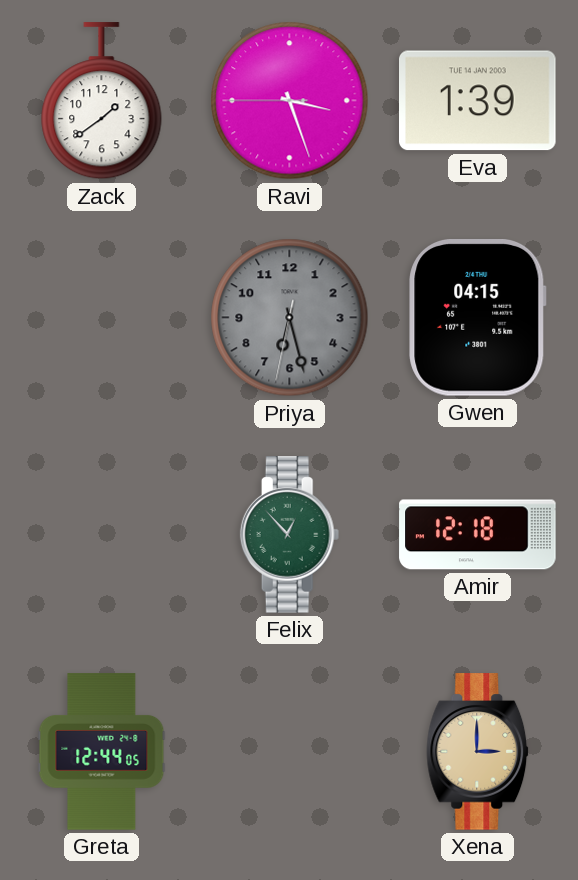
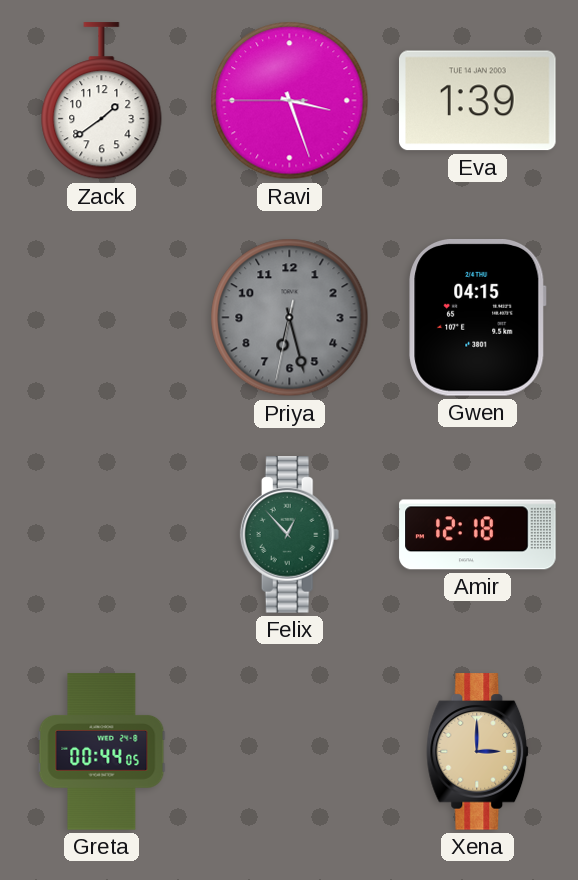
Greta: 12:44 -> 00:44
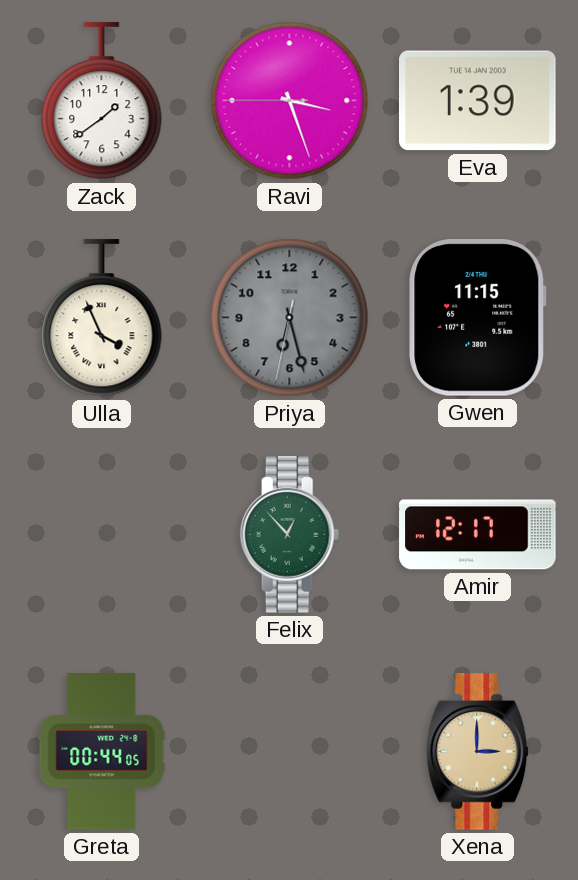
Ulla: none -> 3:56
Gwen: 04:15 -> 11:15
Amir: 12:18 -> 12:17
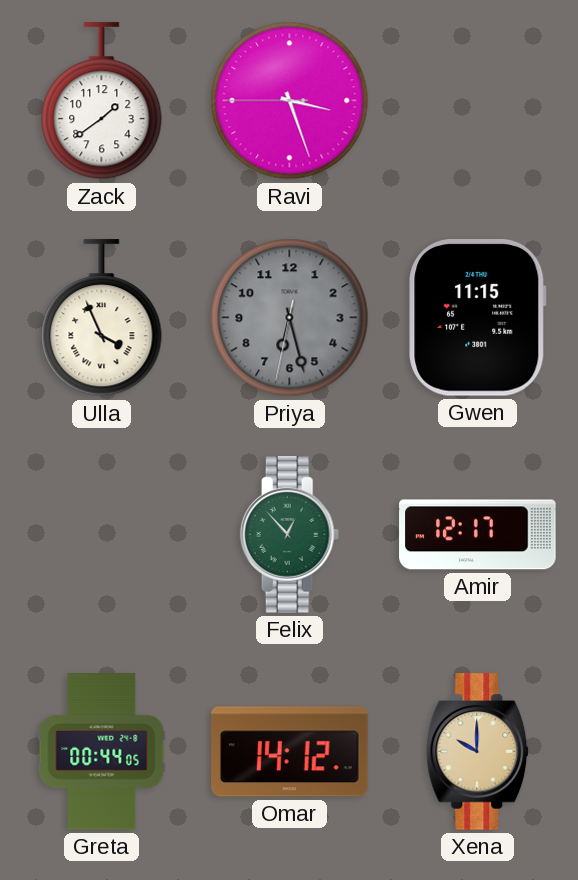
Eva: 1:39 -> none
Omar: none -> 14:12
Xena: 3:00 -> 10:00
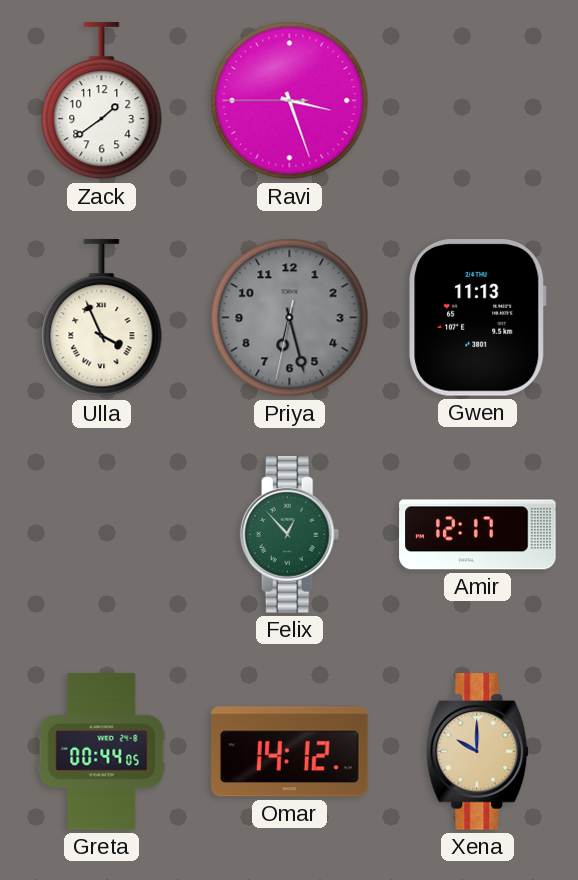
Gwen: 11:15 -> 11:13
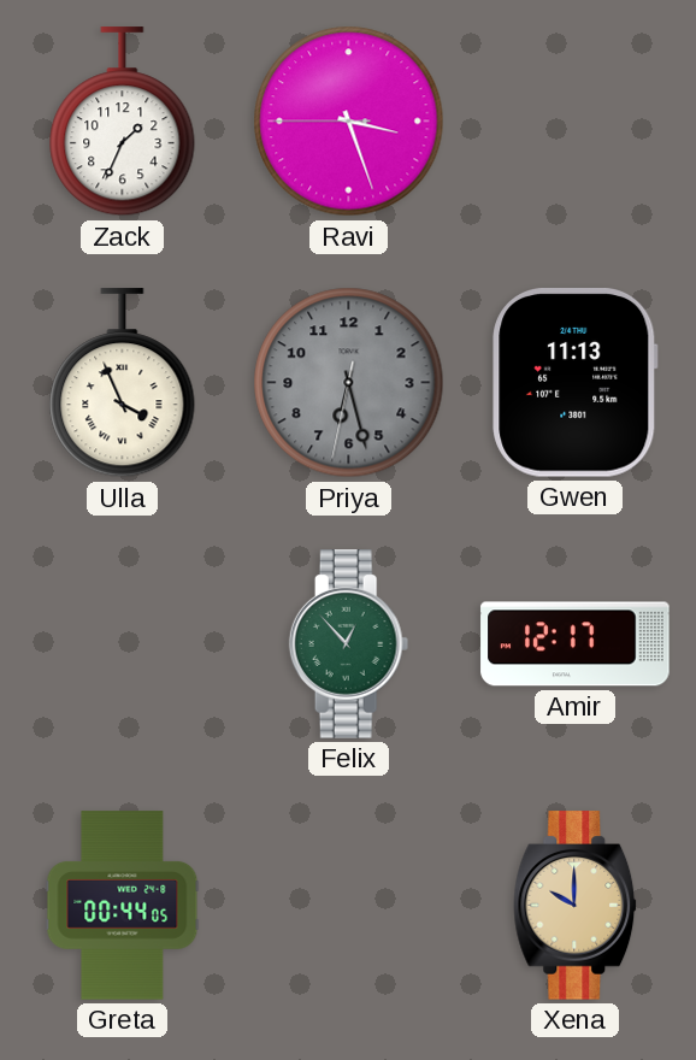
Zack: 1:39 -> 1:34
Omar: 14:12 -> none
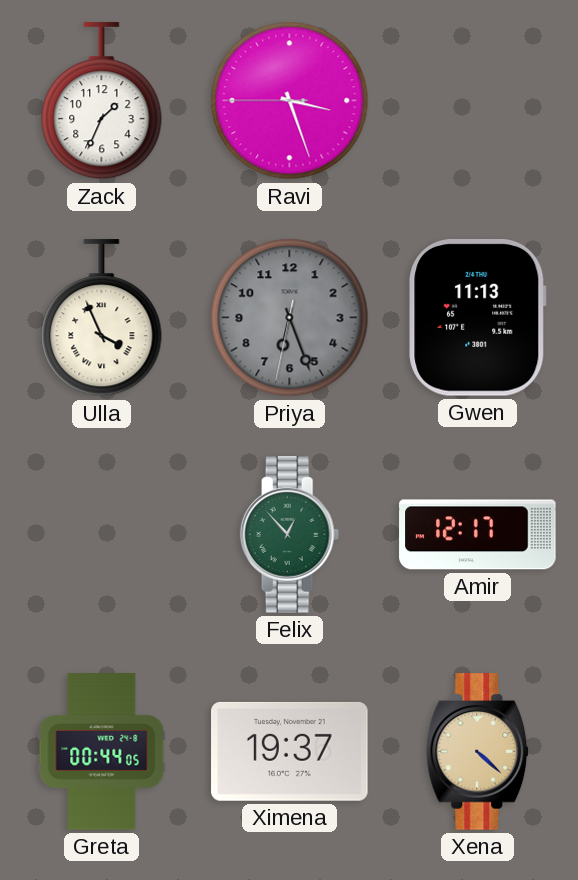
Priya: 6:27 -> 6:26
Ximena: none -> 19:37
Xena: 10:00 -> 4:22
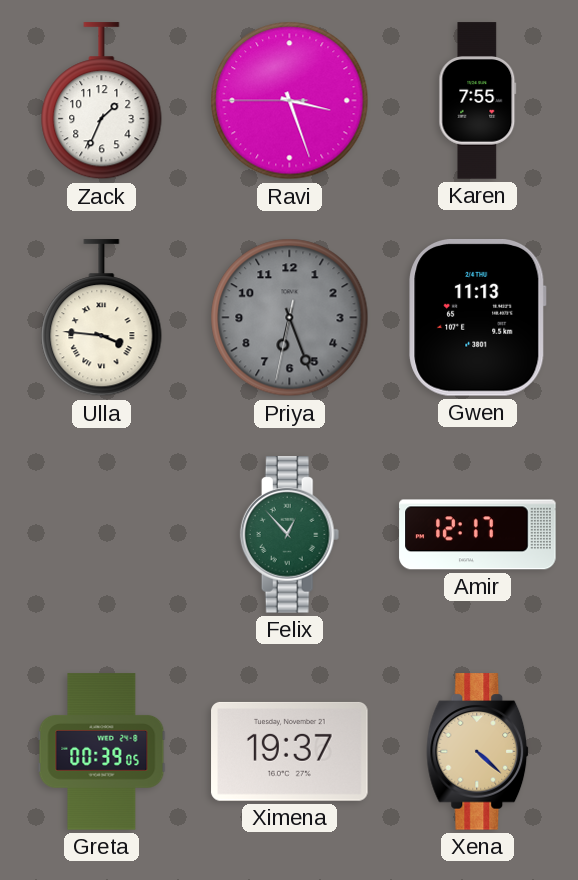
Karen: none -> 7:55
Ulla: 3:56 -> 3:46
Greta: 00:44 -> 00:39
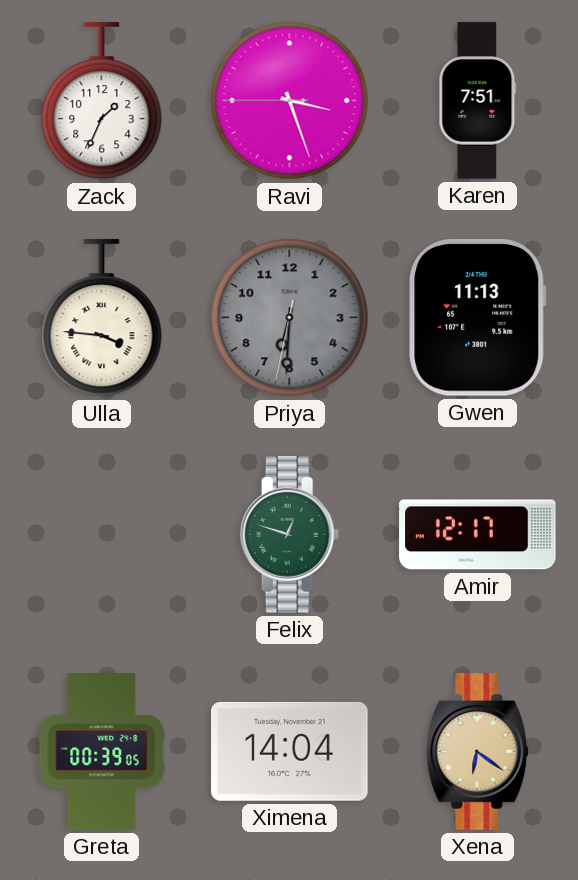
Karen: 7:55 -> 7:51
Priya: 6:26 -> 6:30
Felix: 12:53 -> 12:48
Ximena: 19:37 -> 14:04
Xena: 4:22 -> 6:21
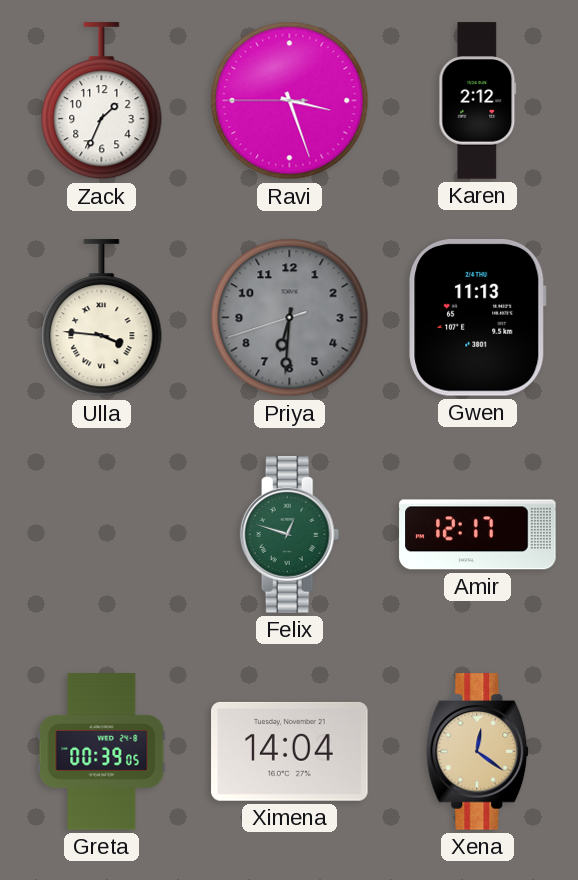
Karen: 7:51 -> 2:12
Priya: 6:30:32 -> 6:30:42
Xena: 6:21 -> 12:21
